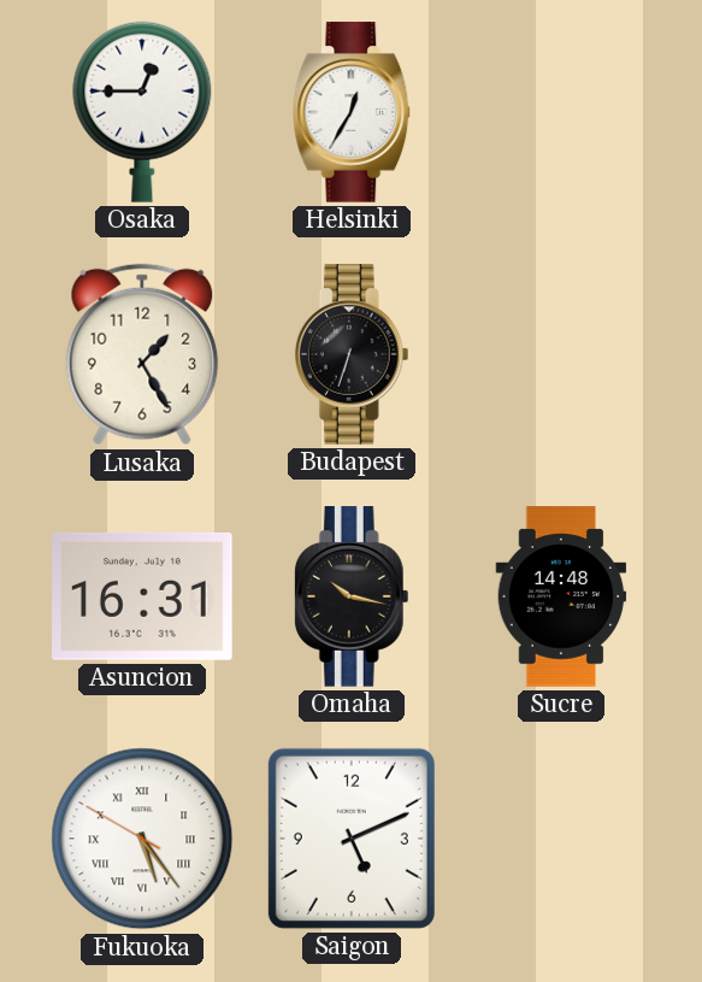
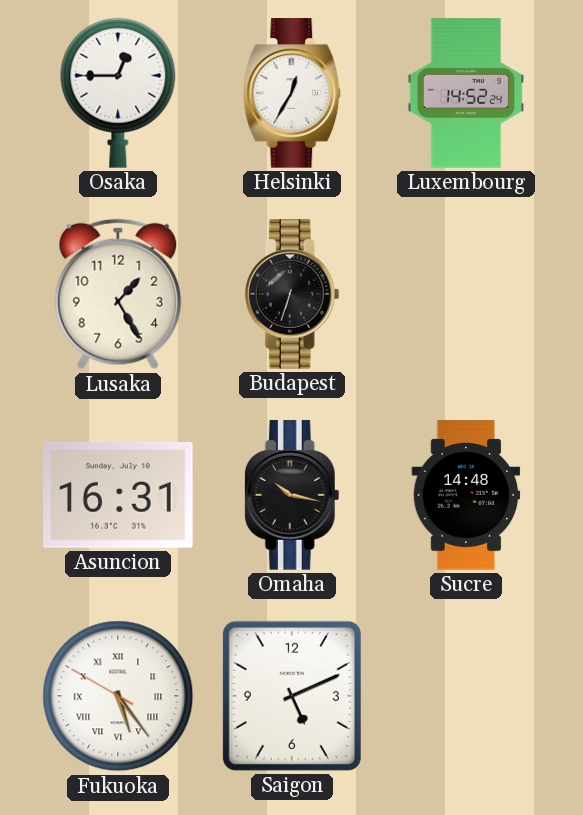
Luxembourg: none -> 14:52
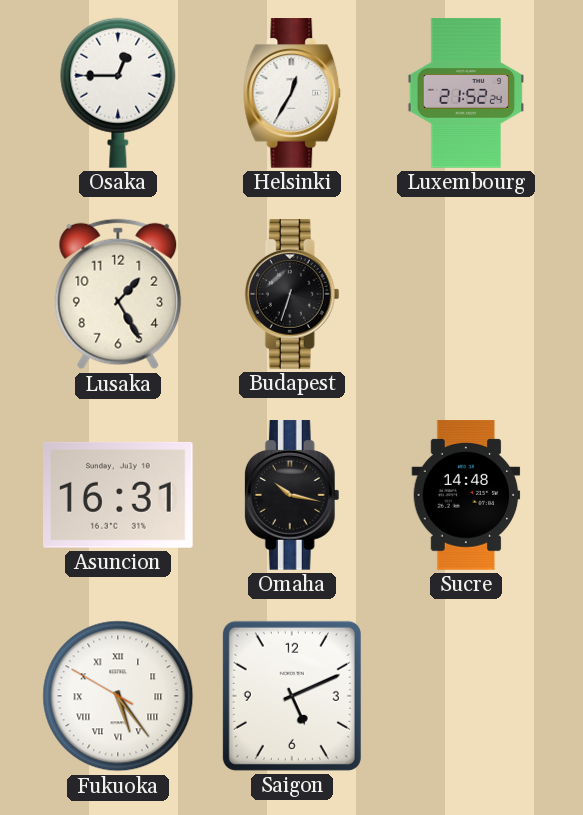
Luxembourg: 14:52 -> 21:52
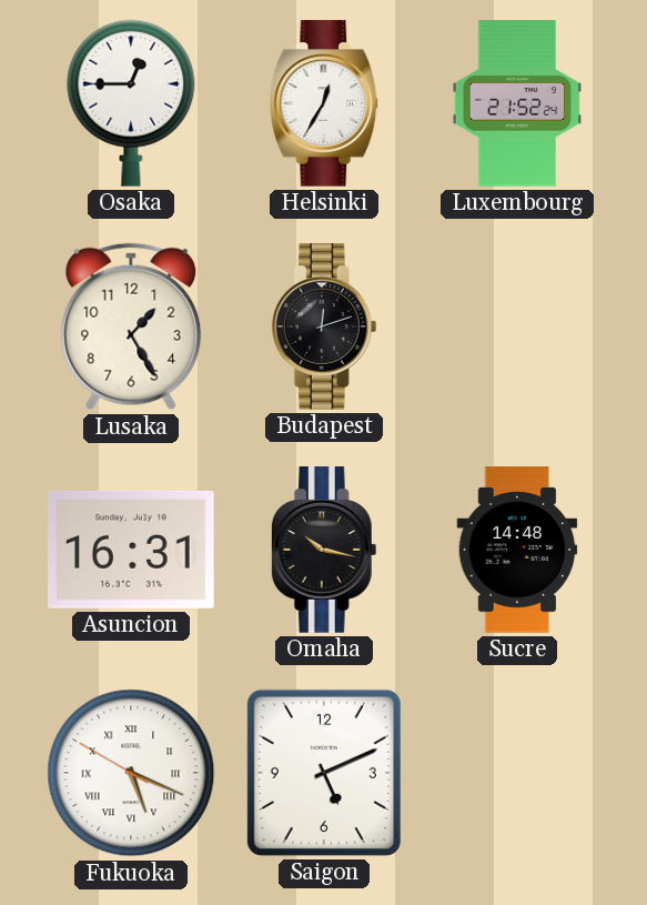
Budapest: 6:33 -> 12:12
Fukuoka: 5:23 -> 5:18
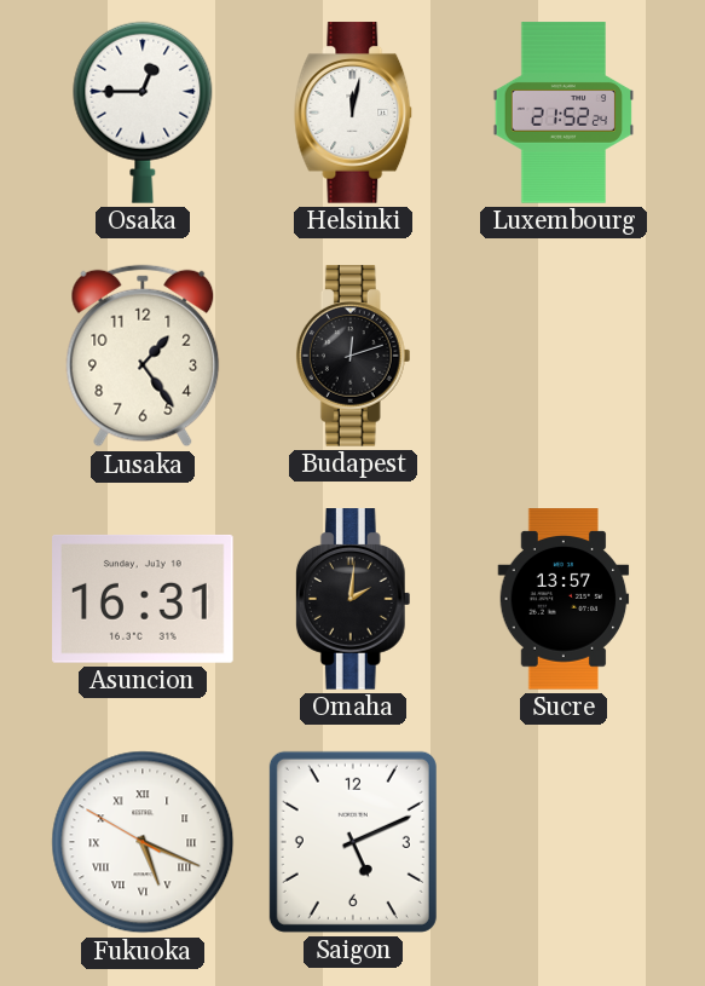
Helsinki: 12:35 -> 12:02
Lusaka: 1:25 -> 1:24
Omaha: 10:17 -> 2:01
Sucre: 14:48 -> 13:57
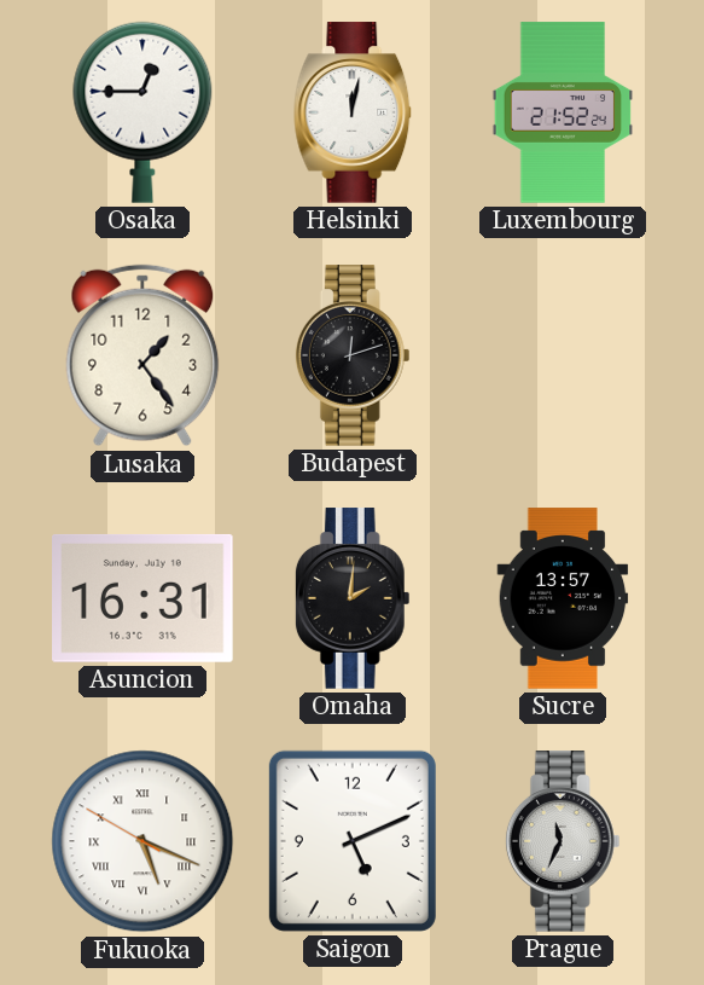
Prague: none -> 11:34
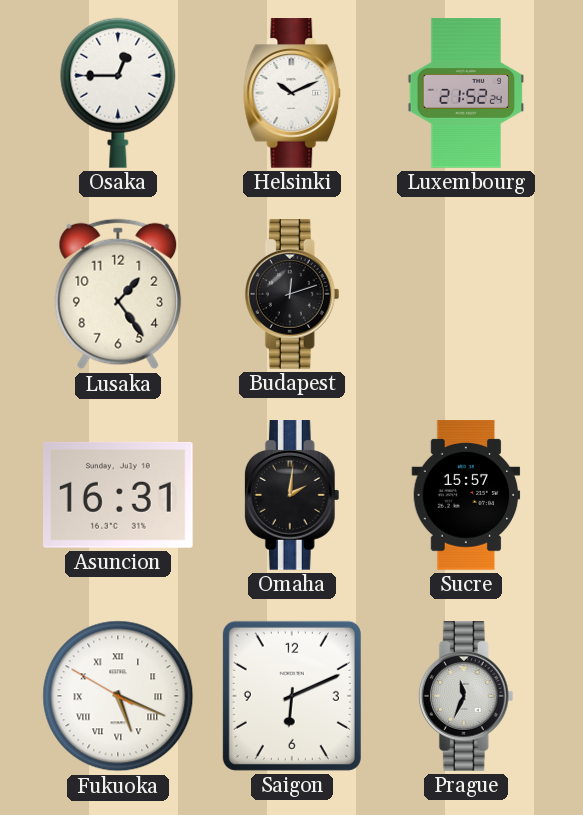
Helsinki: 12:02 -> 10:11
Sucre: 13:57 -> 15:57
Saigon: 5:11 -> 6:11
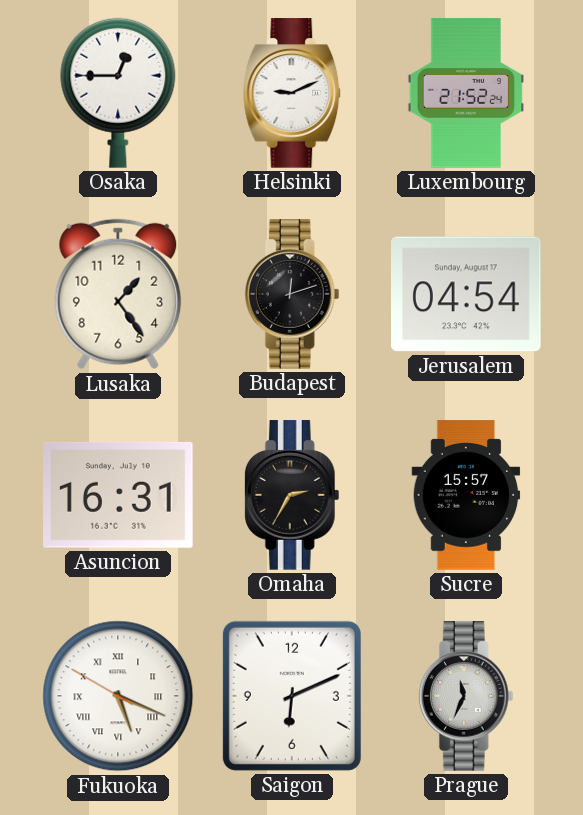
Helsinki: 10:11 -> 9:11
Jerusalem: none -> 04:54
Omaha: 2:01 -> 2:35
